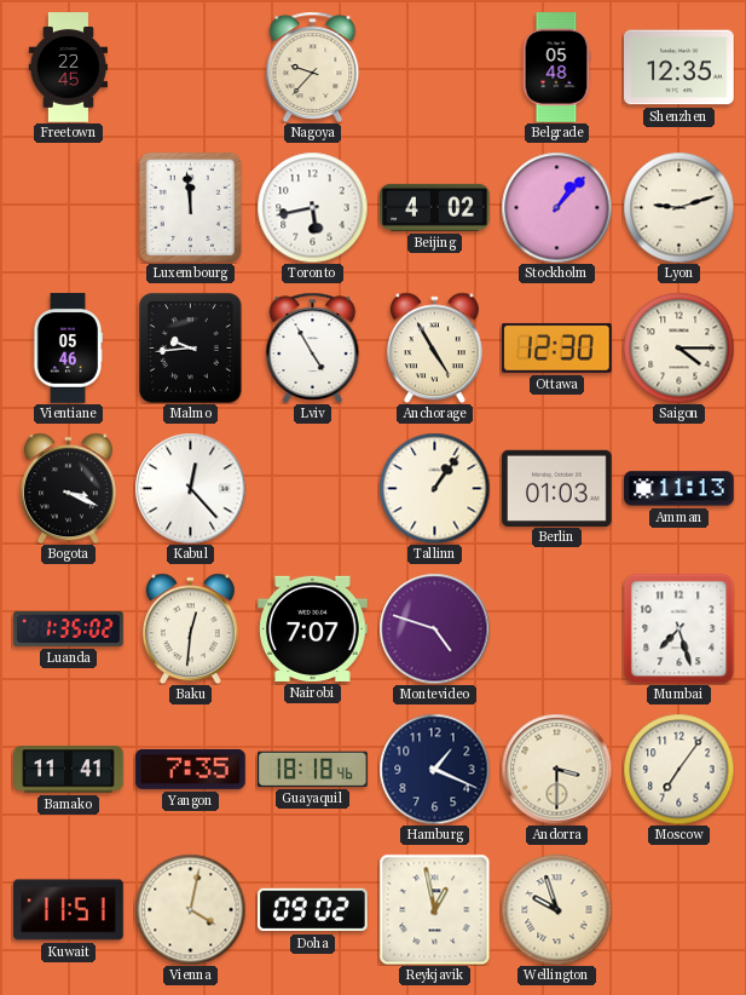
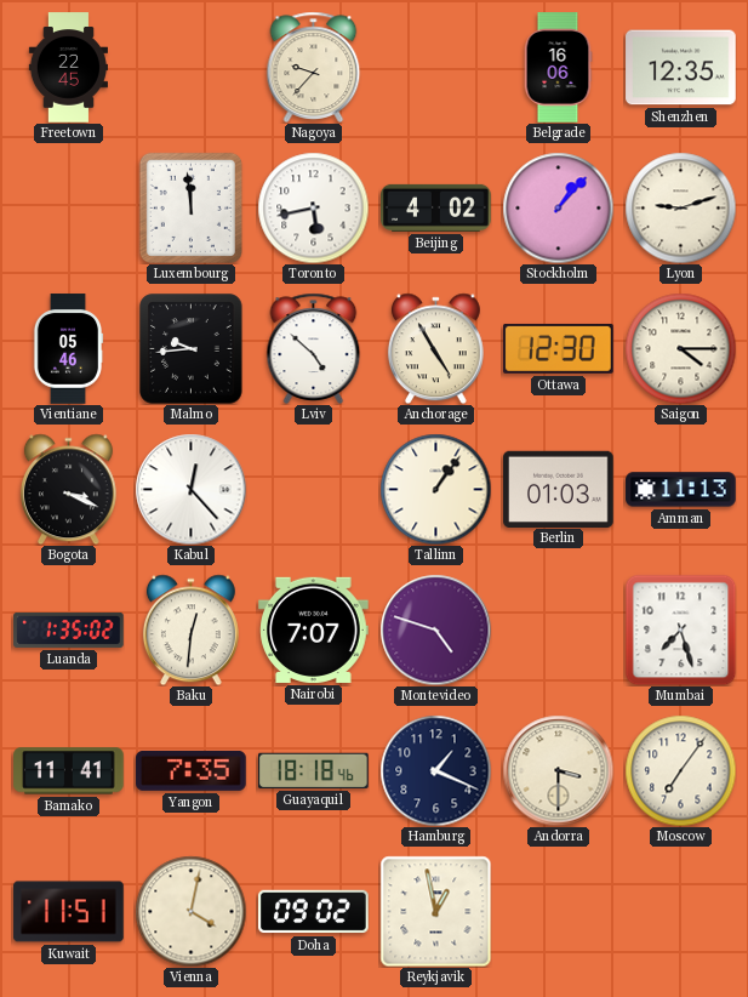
Belgrade: 05:48 -> 16:06
Lviv: 4:55 -> 4:52
Wellington: 9:57 -> none
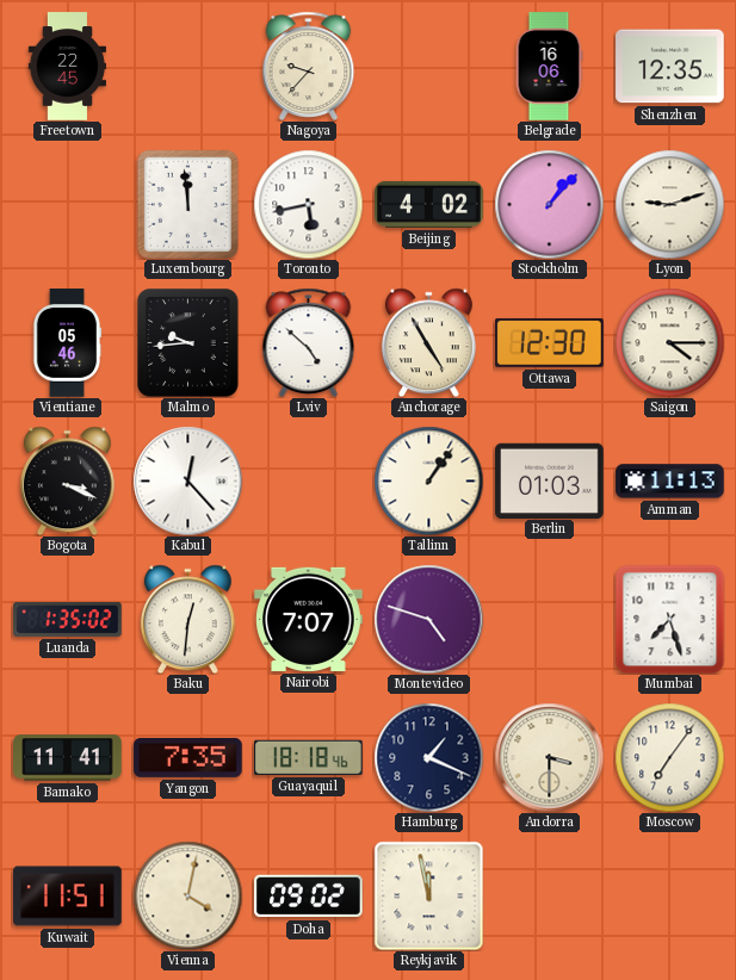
Reykjavik: 12:58 -> 11:58
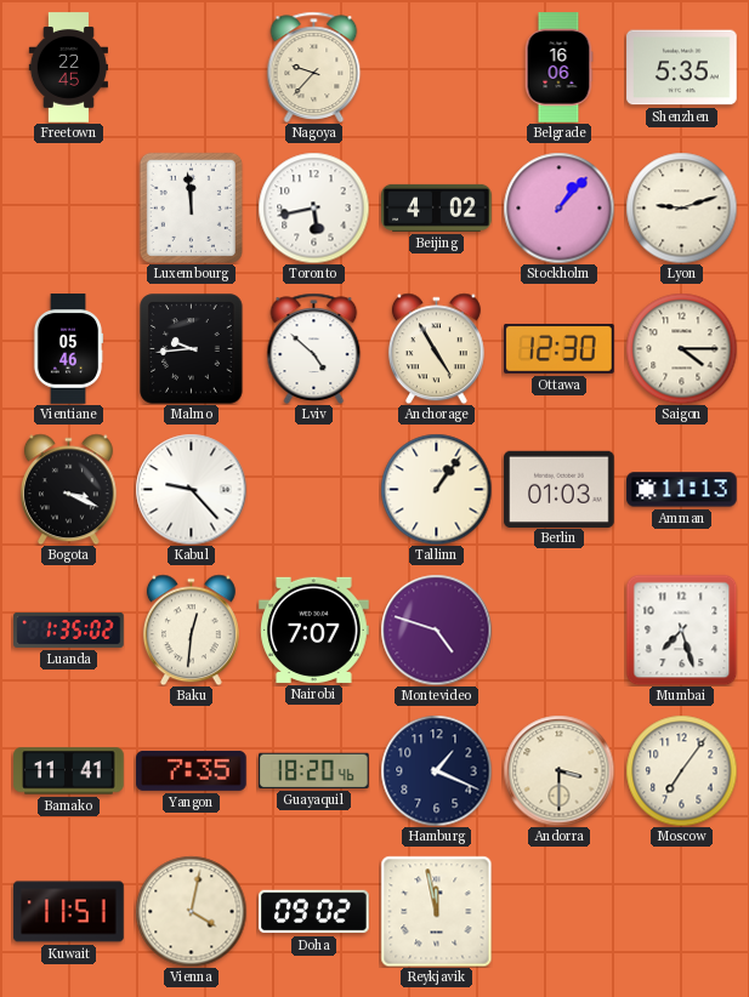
Shenzhen: 12:35 -> 5:35
Kabul: 12:23 -> 9:23
Guayaquil: 18:18 -> 18:20
